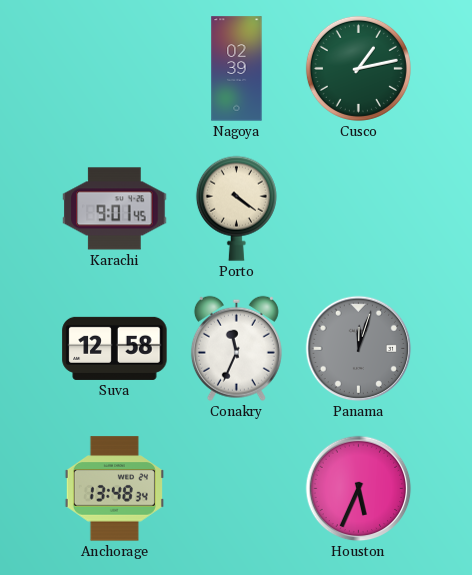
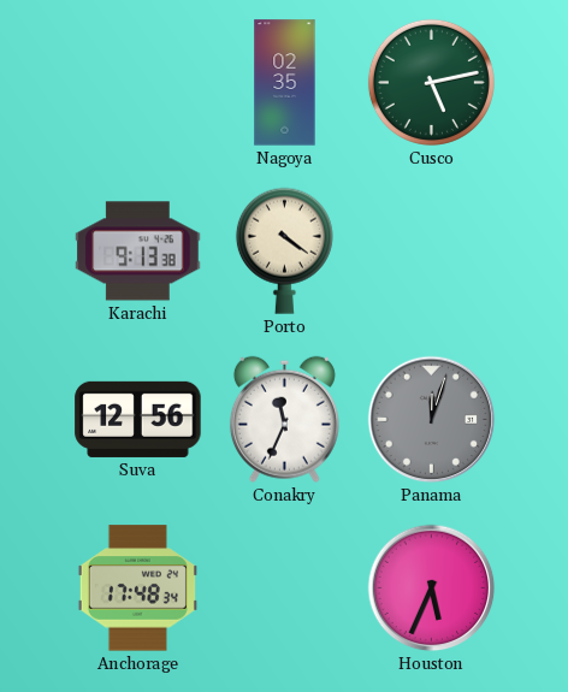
Nagoya: 02:39 -> 02:35
Cusco: 1:13 -> 5:13
Karachi: 9:01 -> 9:13
Suva: 12:58 -> 12:56
Anchorage: 13:48 -> 17:48
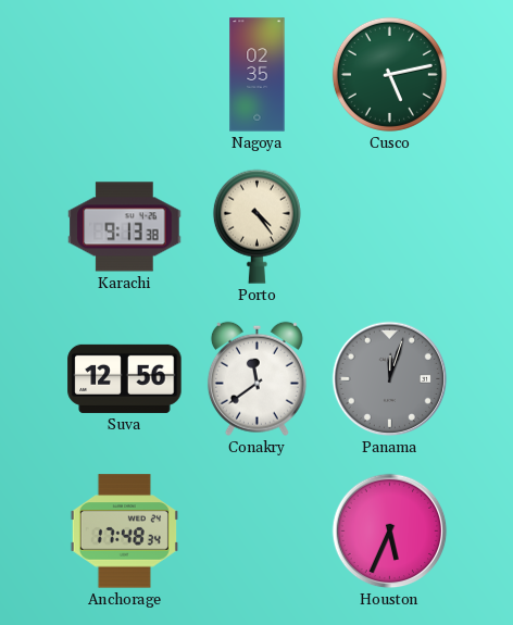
Porto: 4:21 -> 4:24
Conakry: 11:34 -> 11:39
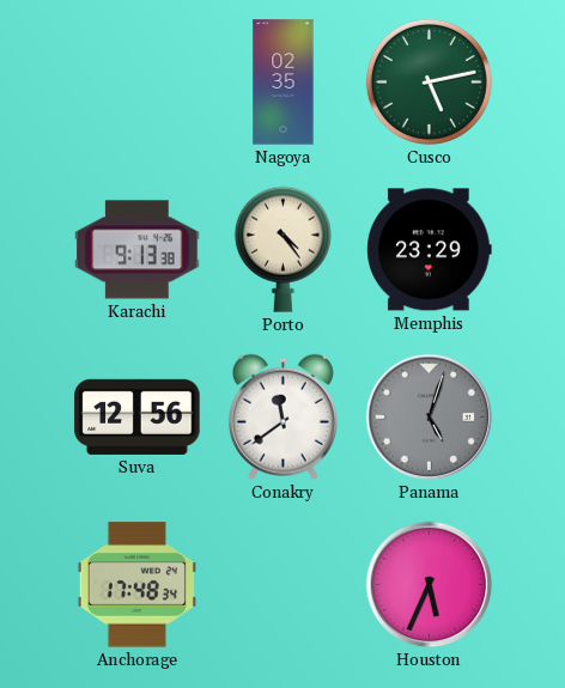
Memphis: none -> 23:29
Panama: 12:03 -> 5:03
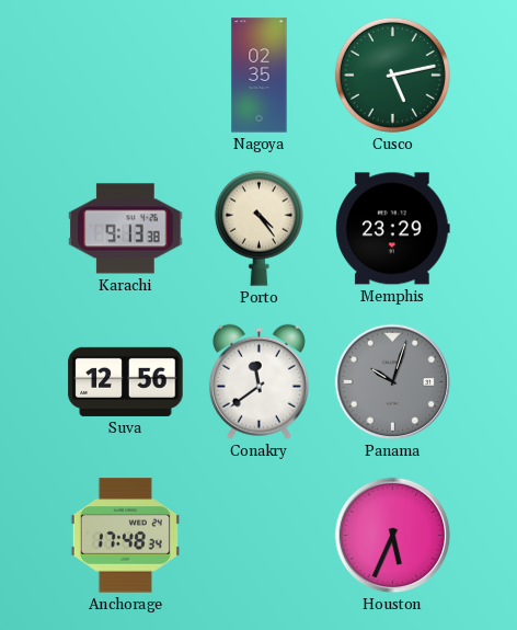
Panama: 5:03 -> 10:03
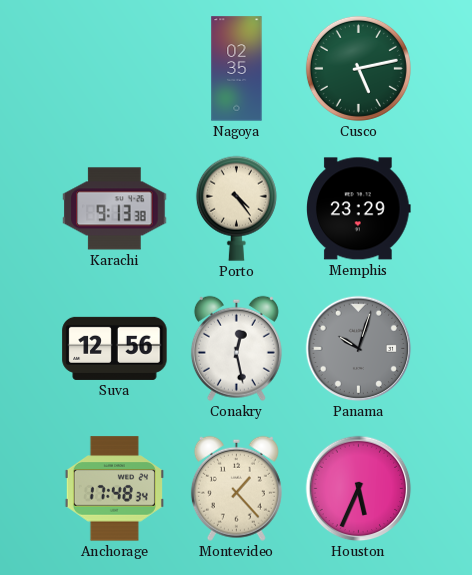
Conakry: 11:39 -> 12:28
Montevideo: none -> 1:23
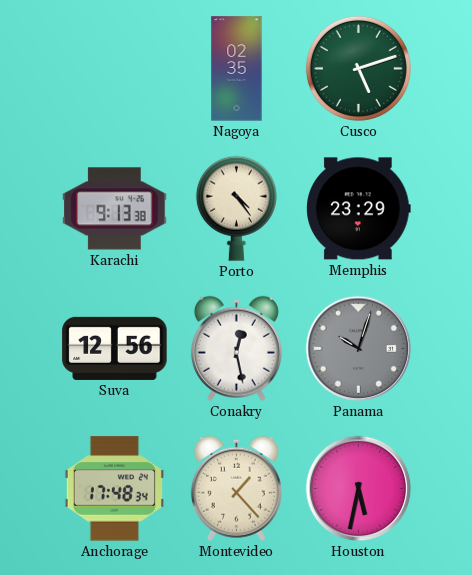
Cusco: 5:13 -> 5:12
Houston: 5:34 -> 5:32
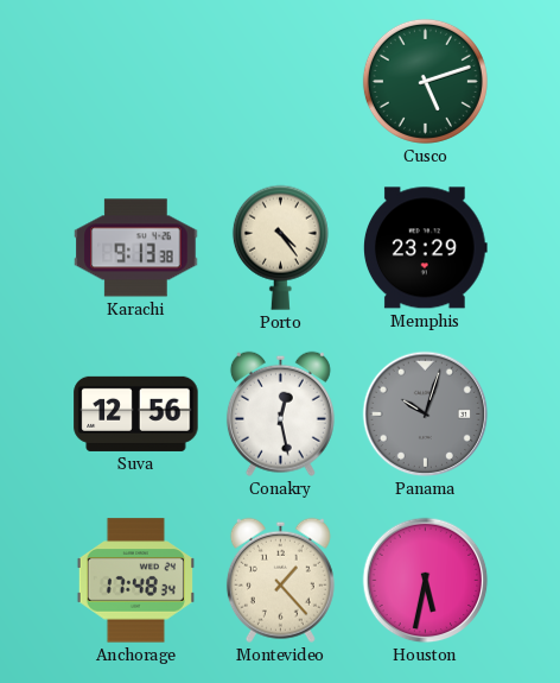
Nagoya: 02:35 -> none
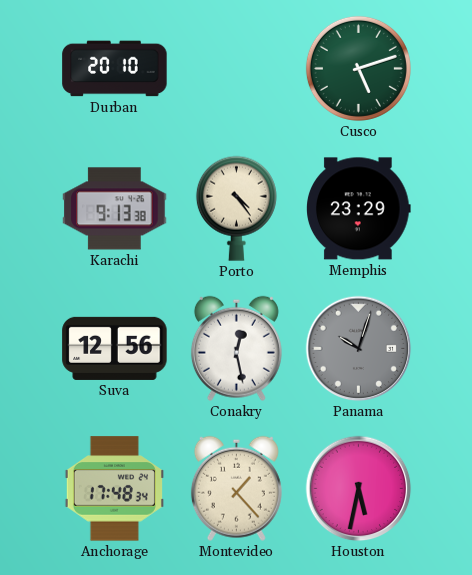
Durban: none -> 20:10
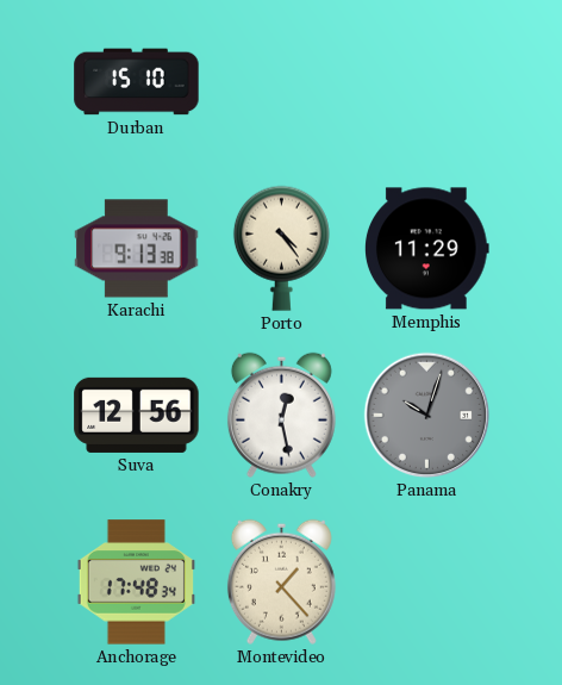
Durban: 20:10 -> 15:10
Cusco: 5:12 -> none
Memphis: 23:29 -> 11:29
Houston: 5:32 -> none
